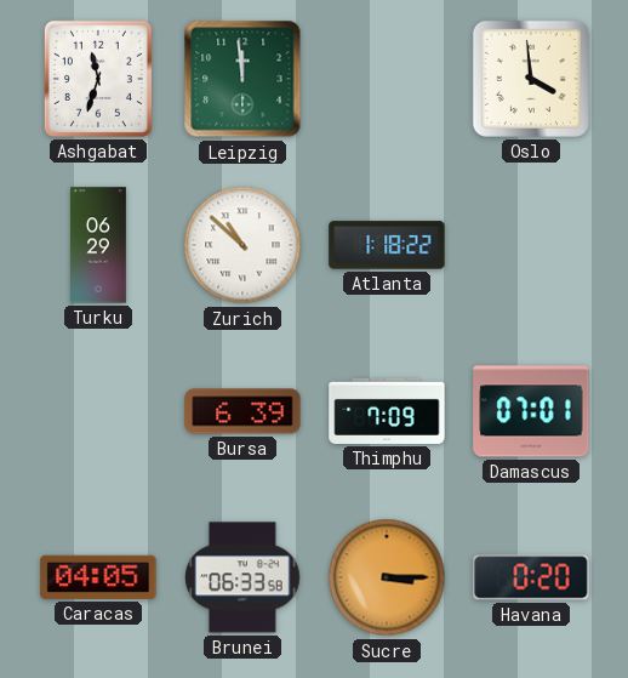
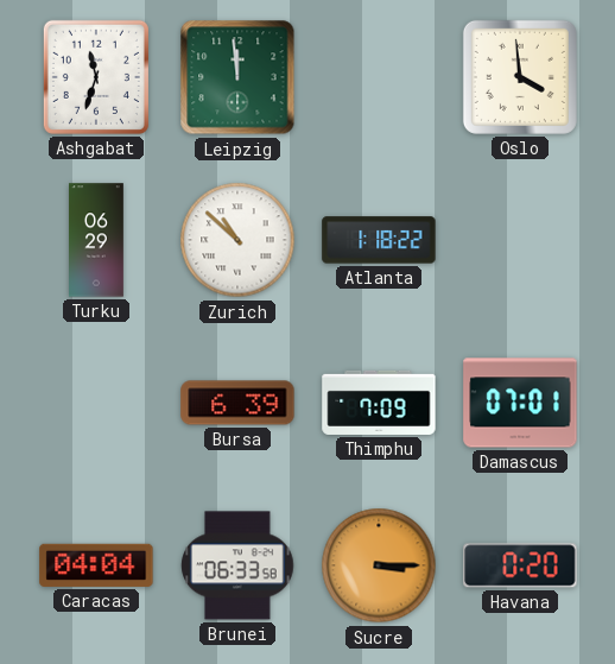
Caracas: 04:05 -> 04:04
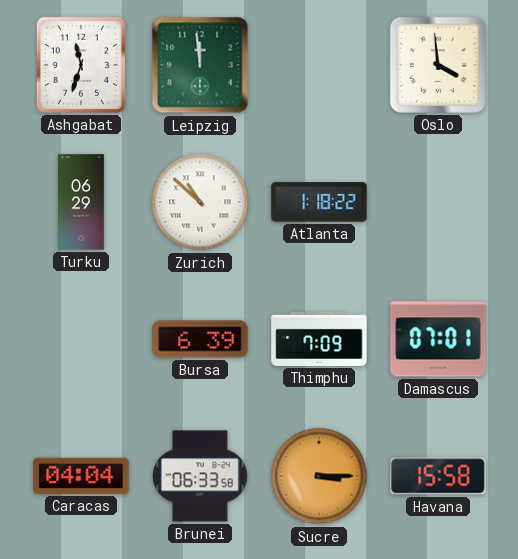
Havana: 0:20 -> 15:58
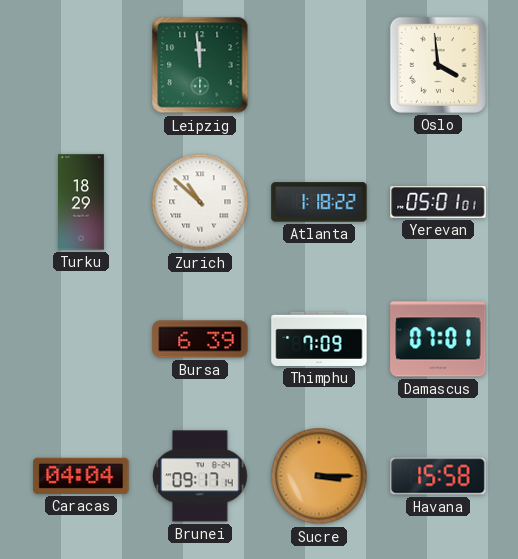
Ashgabat: 11:33 -> none
Turku: 06:29 -> 18:29
Yerevan: none -> 05:01
Brunei: 06:33 -> 09:17
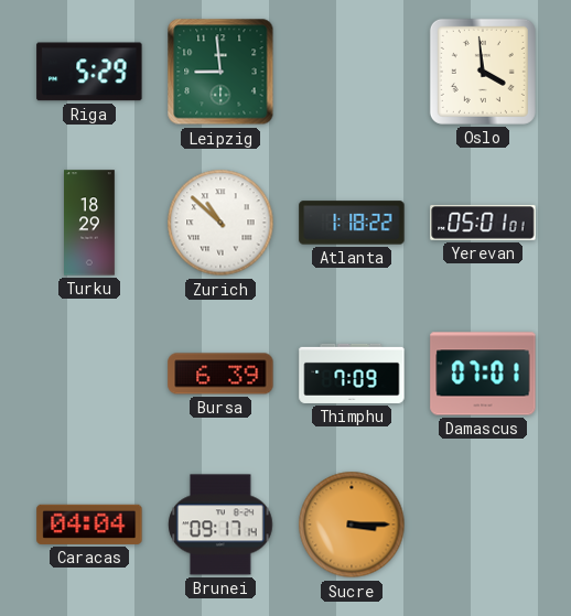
Riga: none -> 5:29
Leipzig: 11:59 -> 8:59
Havana: 15:58 -> none
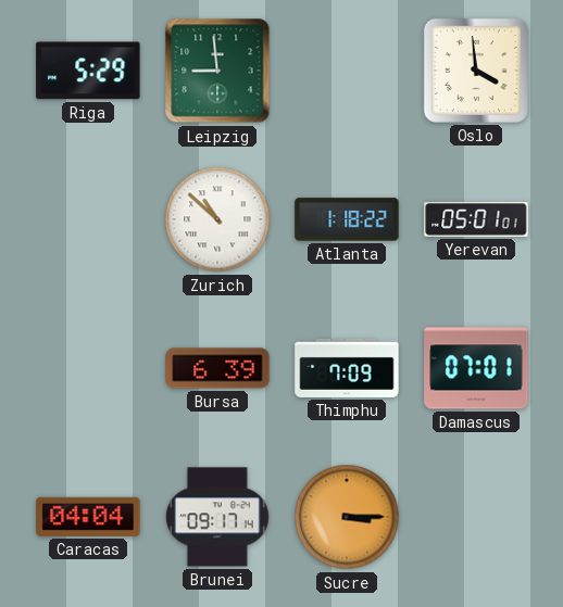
Turku: 18:29 -> none
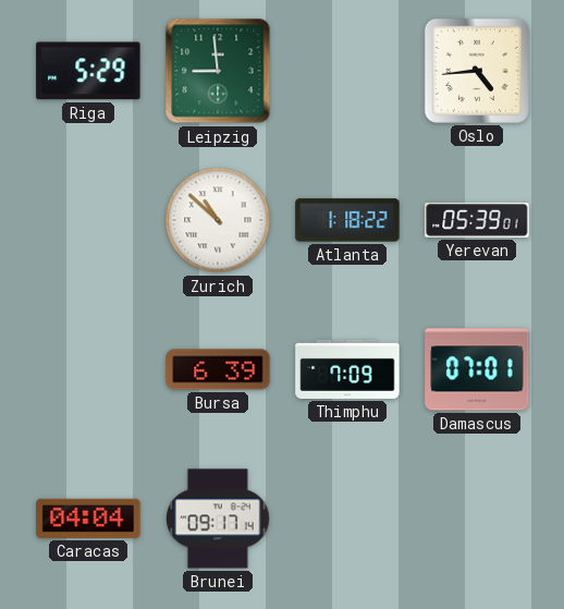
Oslo: 3:59 -> 4:44
Yerevan: 05:01 -> 05:39
Sucre: 3:15 -> none
